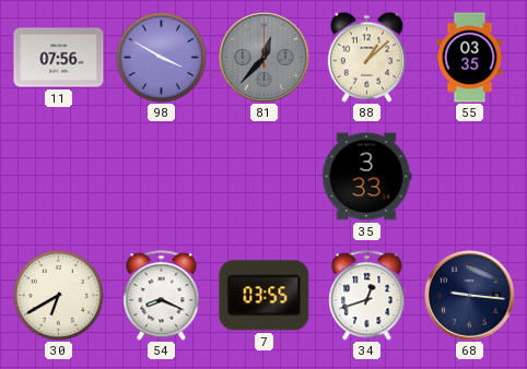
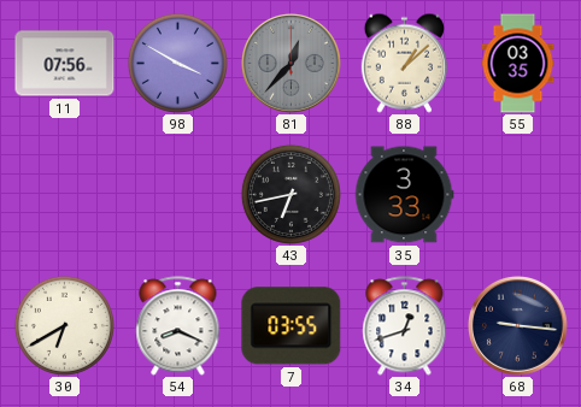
43: none -> 6:43
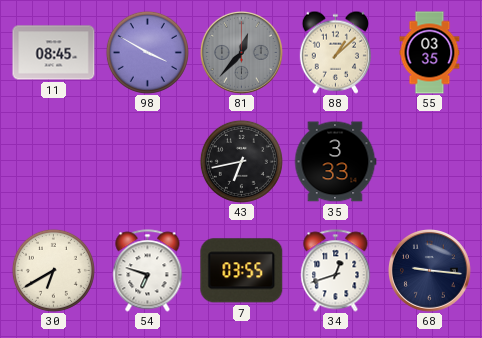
11: 07:56 -> 08:45
54: 8:19 -> 6:48
